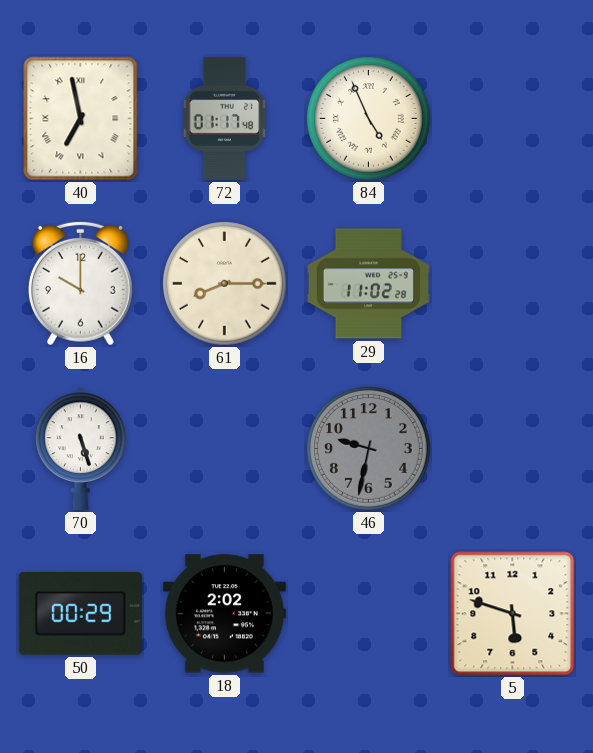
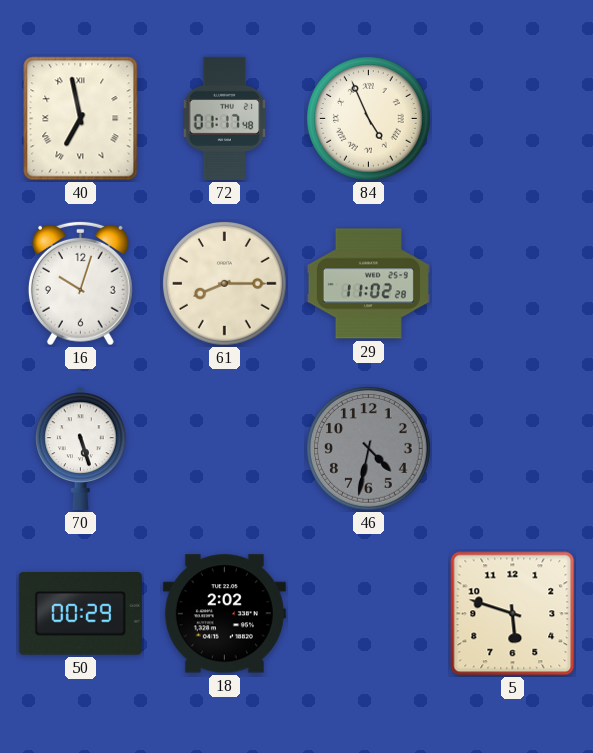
16: 10:00 -> 10:03
46: 9:32 -> 4:32
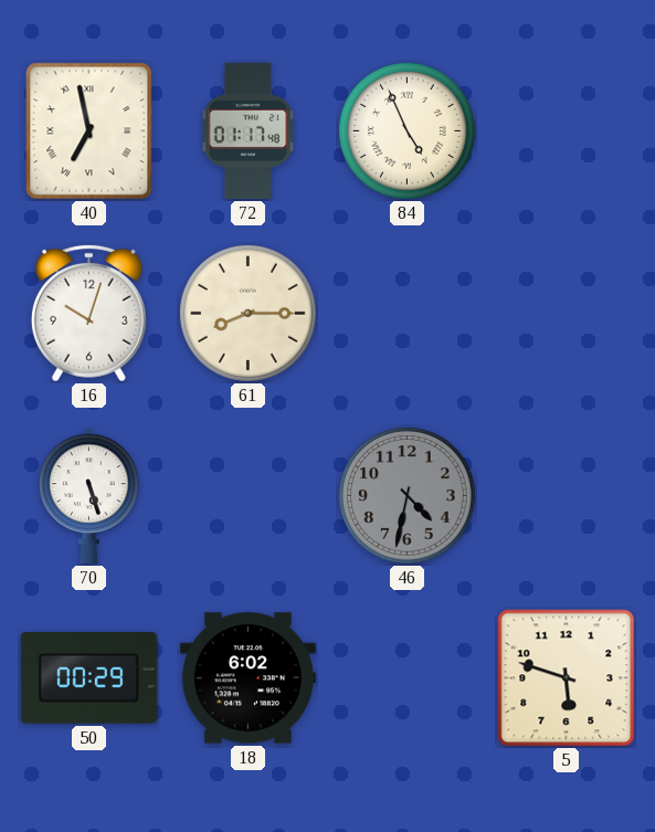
29: 11:02 -> none
18: 2:02 -> 6:02
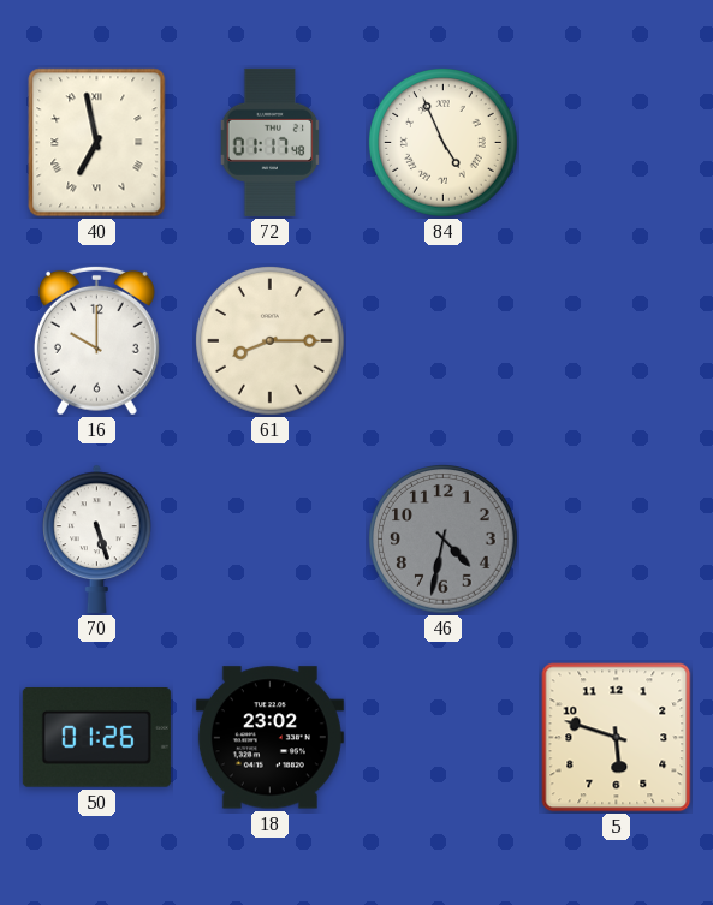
16: 10:03 -> 10:00
50: 00:29 -> 01:26
18: 6:02 -> 23:02
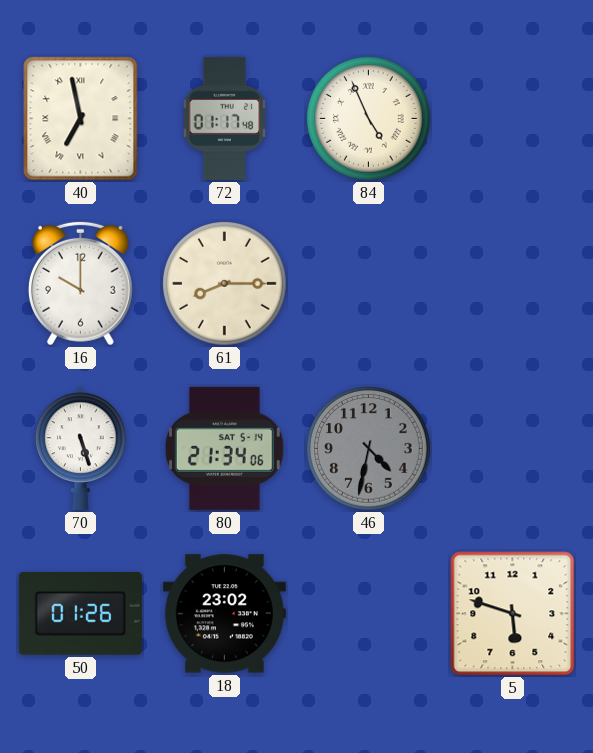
80: none -> 21:34
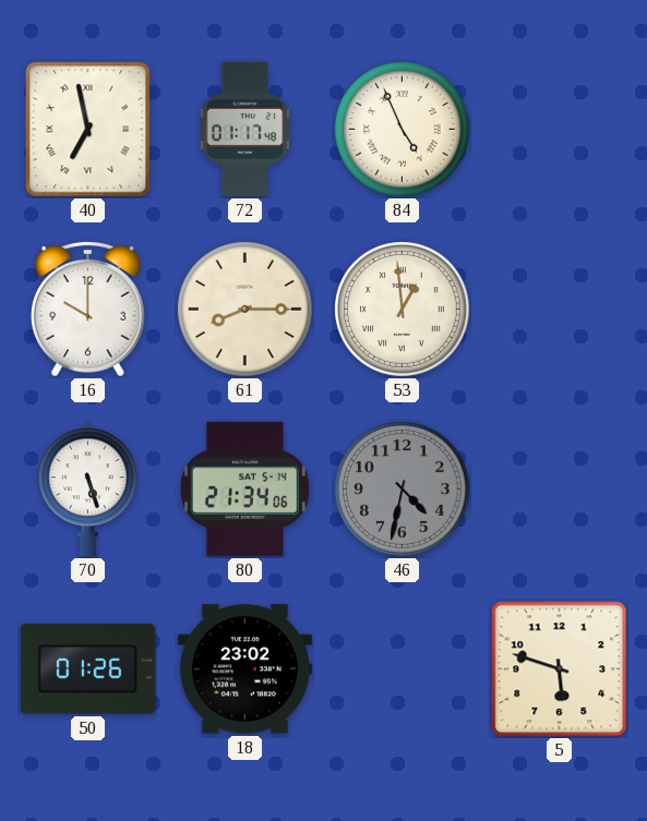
53: none -> 12:59
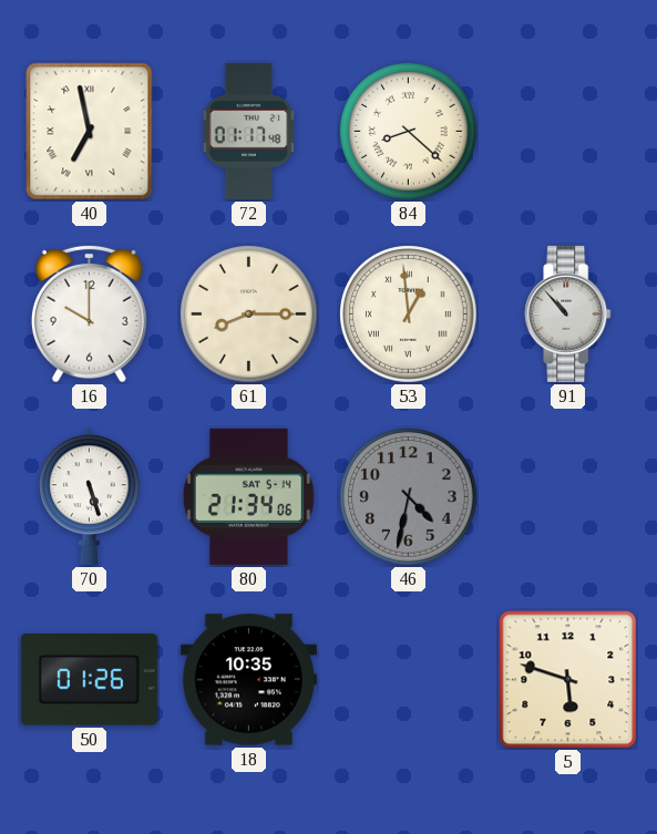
84: 4:56 -> 8:22
91: none -> 10:53
18: 23:02 -> 10:35
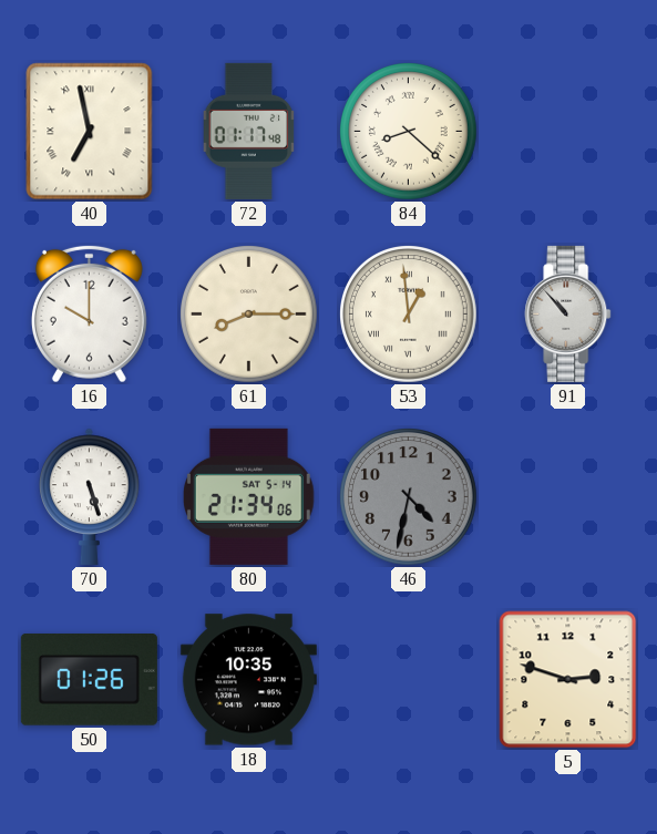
5: 5:48 -> 2:48
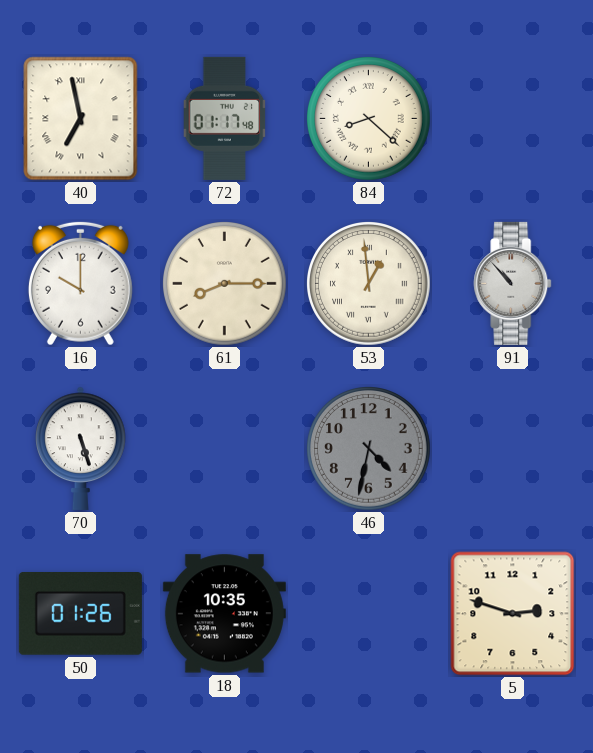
80: 21:34 -> none
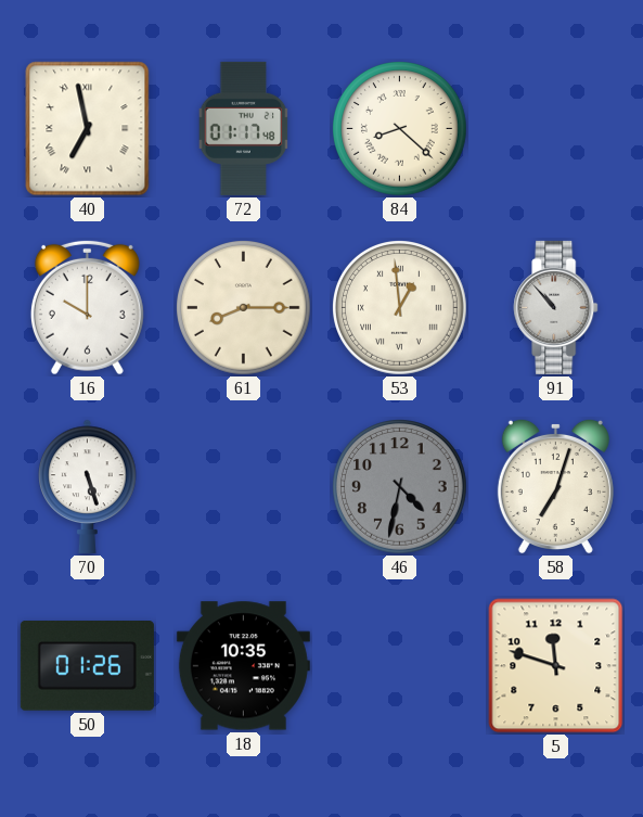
58: none -> 7:03
5: 2:48 -> 11:48
